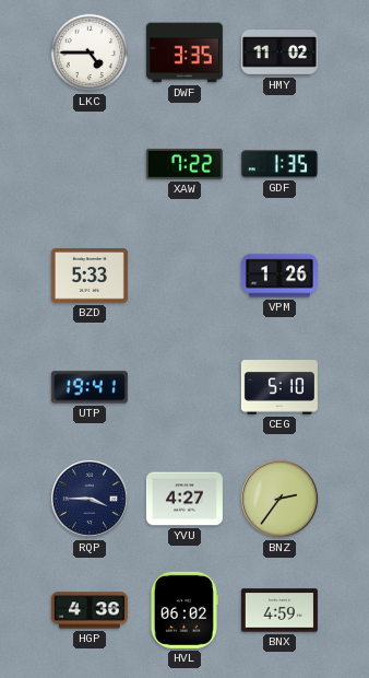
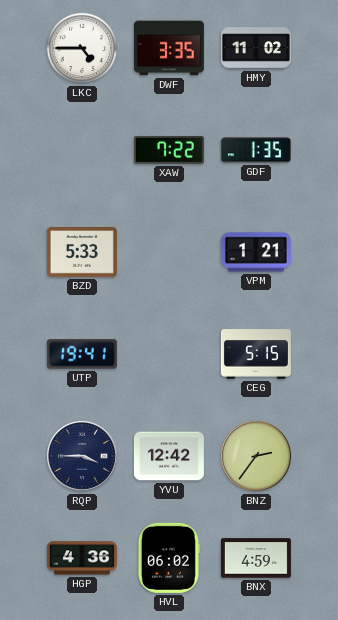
VPM: 1:26 -> 1:21
CEG: 5:10 -> 5:15
YVU: 4:27 -> 12:42
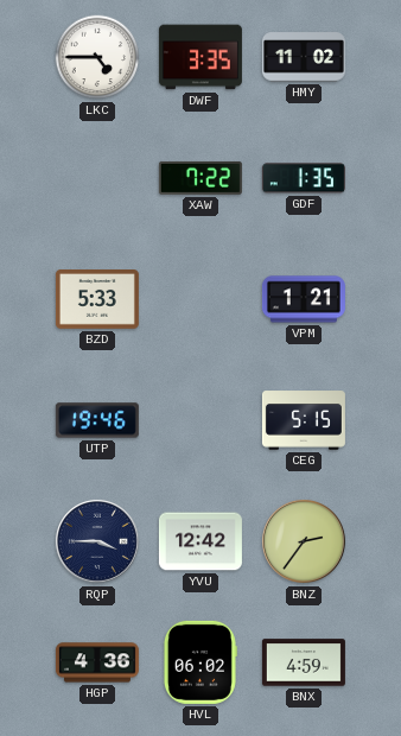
UTP: 19:41 -> 19:46
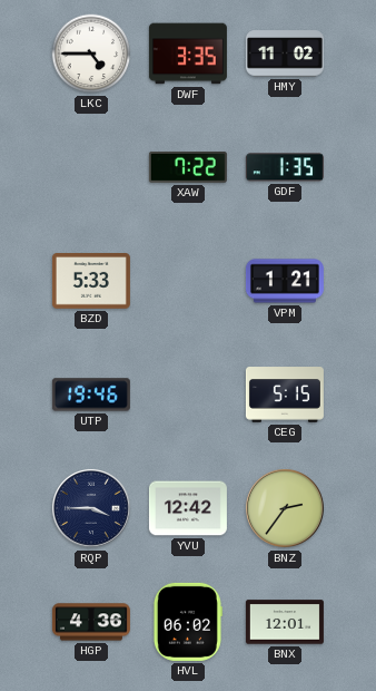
BNX: 4:59 -> 12:01
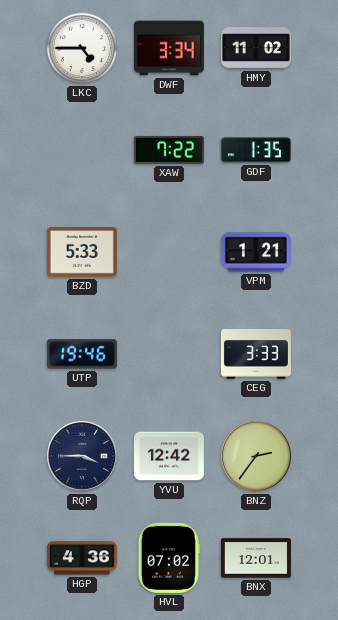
DWF: 3:35 -> 3:34
CEG: 5:15 -> 3:33
HVL: 06:02 -> 07:02
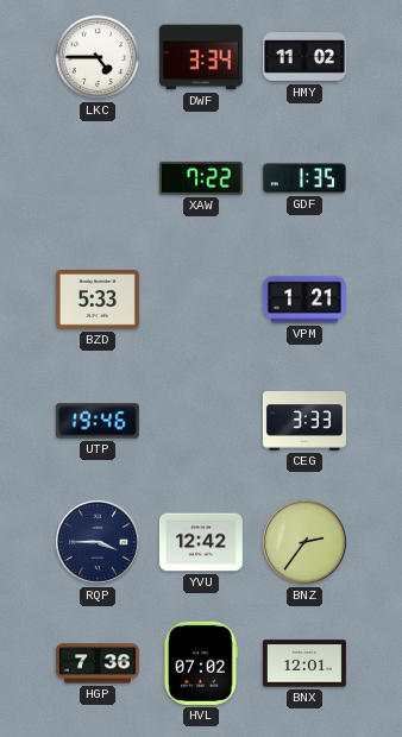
HGP: 4:36 -> 7:36
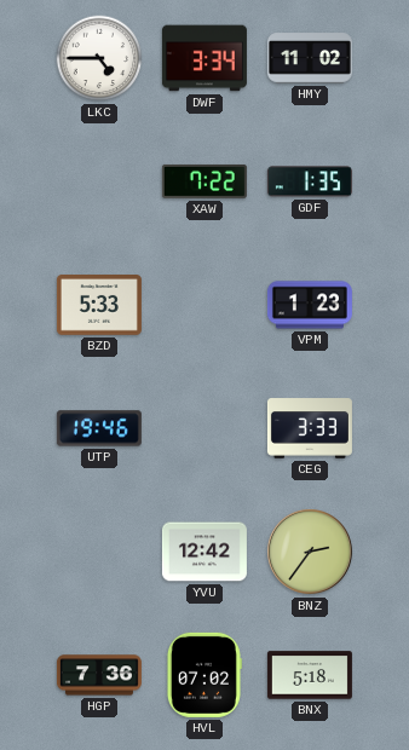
VPM: 1:21 -> 1:23
RQP: 3:45 -> none
BNX: 12:01 -> 5:18
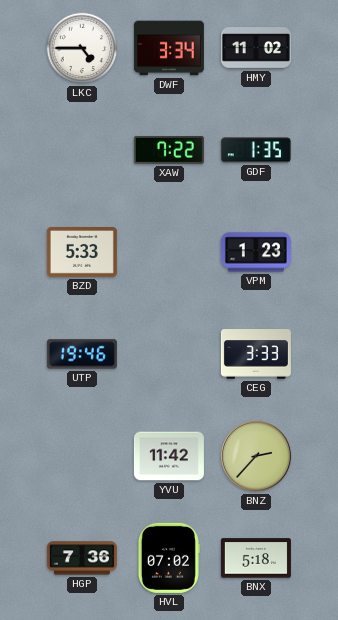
YVU: 12:42 -> 11:42
BNZ: 2:36 -> 2:37
